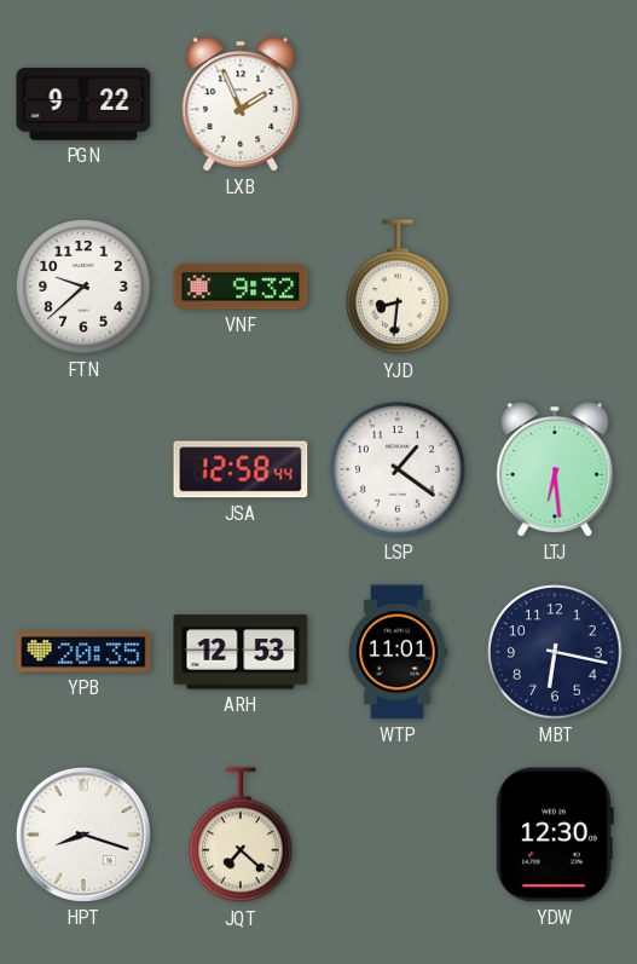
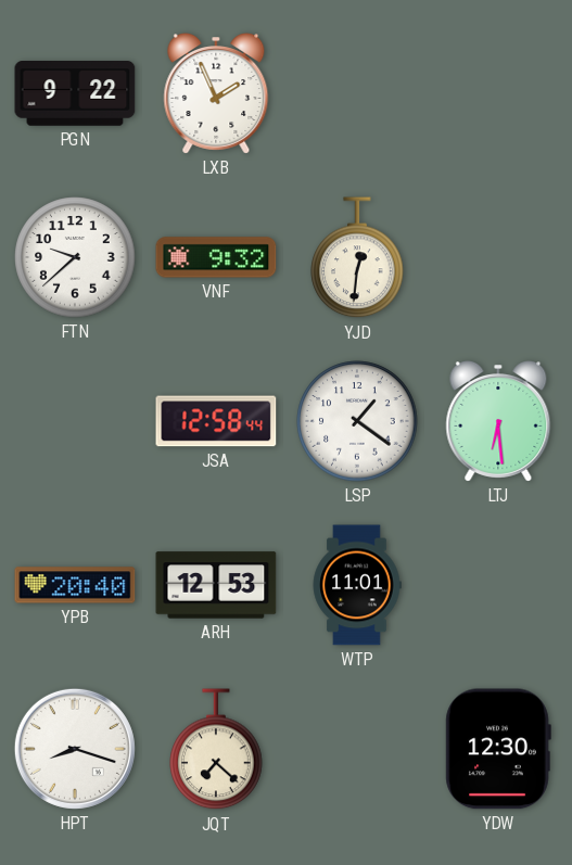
YJD: 8:31 -> 12:31
YPB: 20:35 -> 20:40
MBT: 6:17 -> none
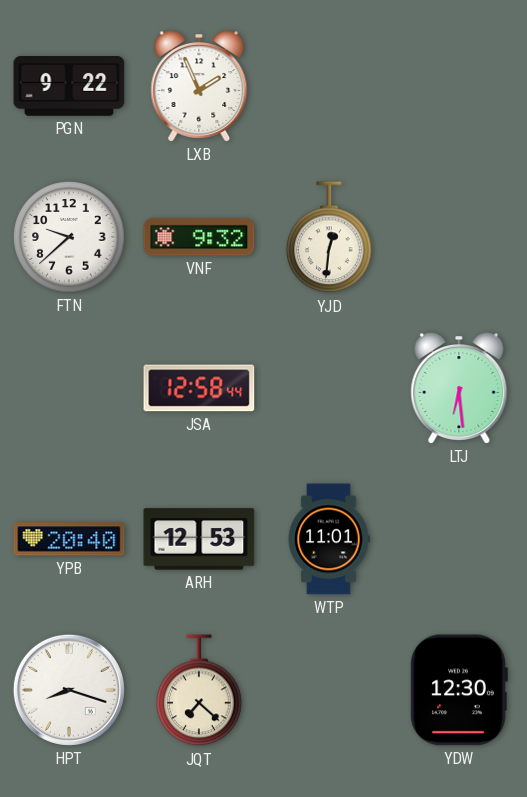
LSP: 1:21 -> none
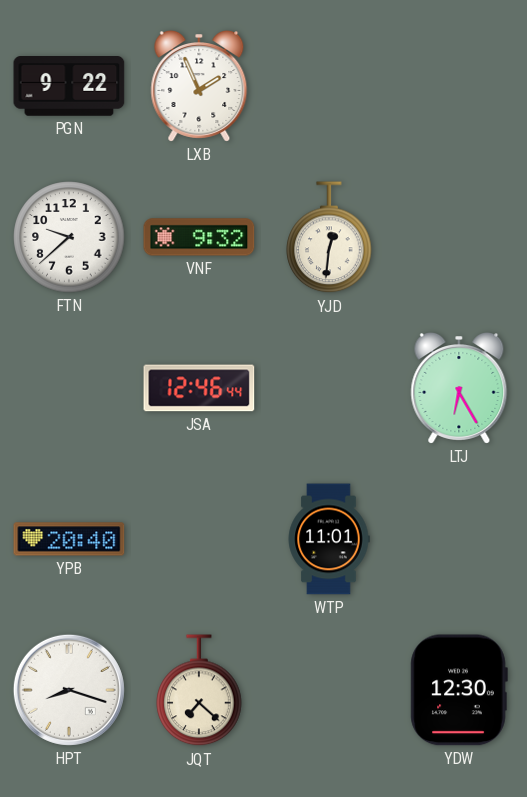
JSA: 12:58 -> 12:46
LTJ: 6:29 -> 6:25
ARH: 12:53 -> none
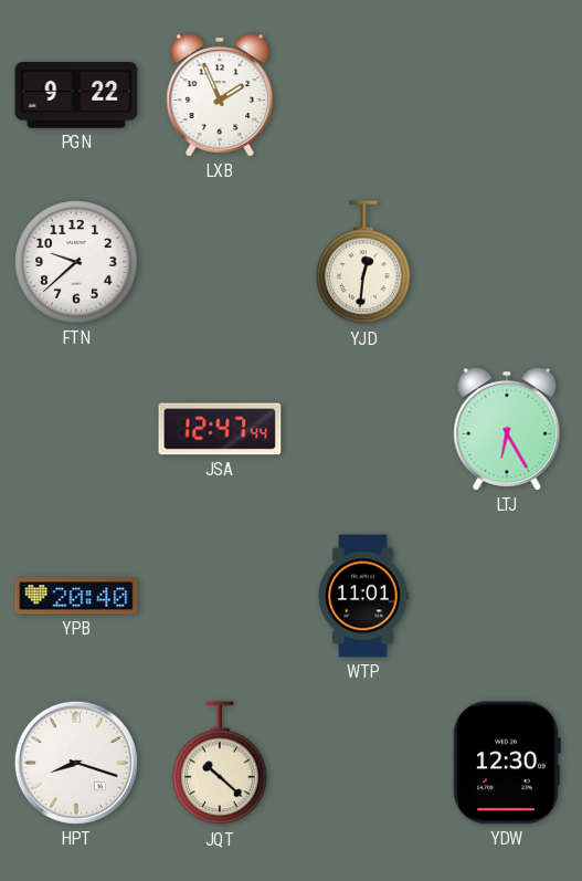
VNF: 9:32 -> none
JSA: 12:46 -> 12:47
JQT: 7:22 -> 10:22
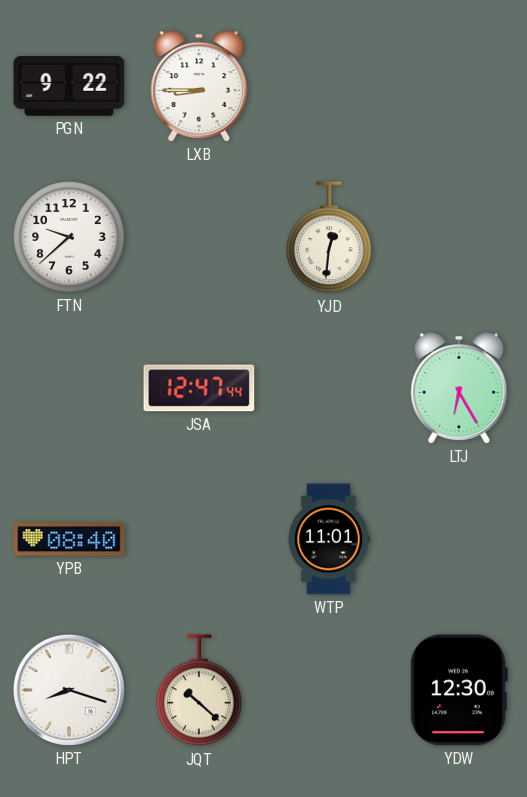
LXB: 1:56 -> 8:45
YPB: 20:40 -> 08:40
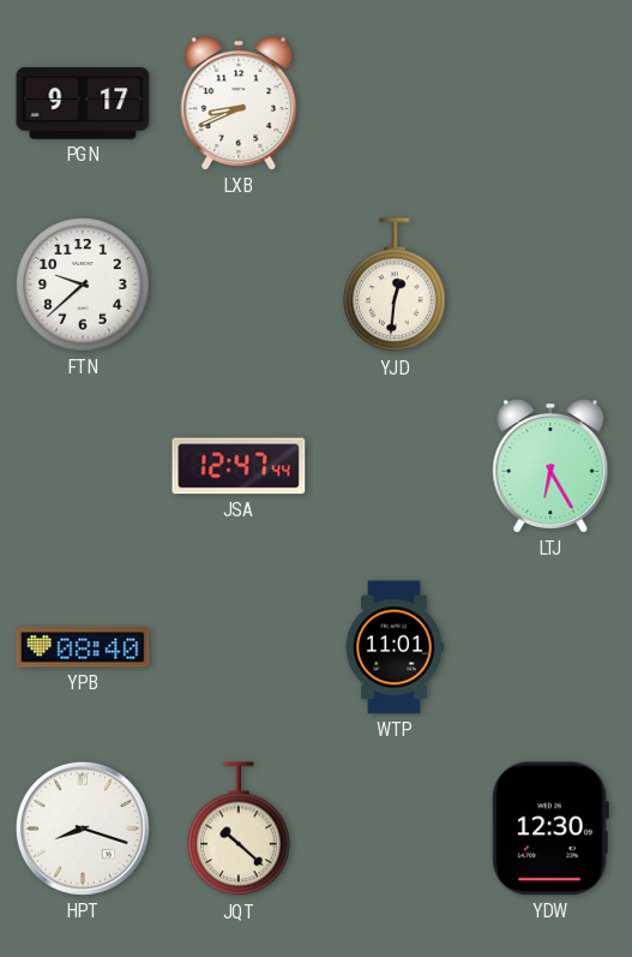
PGN: 9:22 -> 9:17
LXB: 8:45 -> 8:41
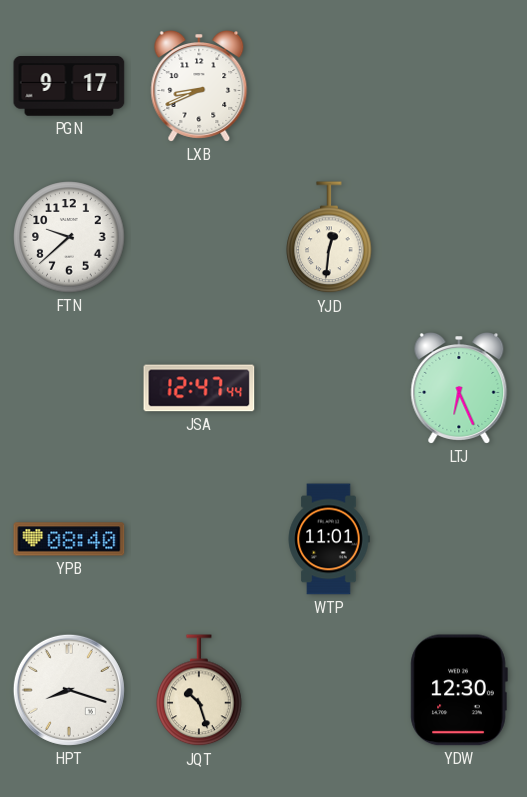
LTJ: 6:25 -> 6:26
JQT: 10:22 -> 10:27
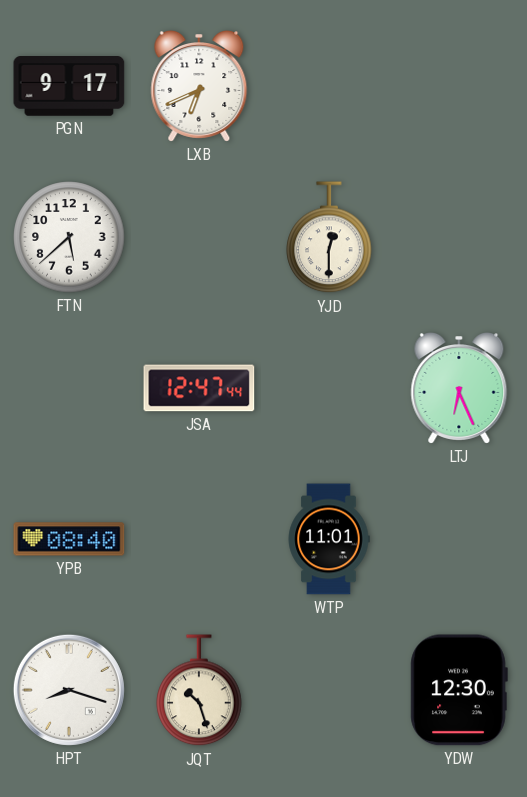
LXB: 8:41 -> 6:41
FTN: 9:38 -> 5:38
YJD: 12:31 -> 12:30
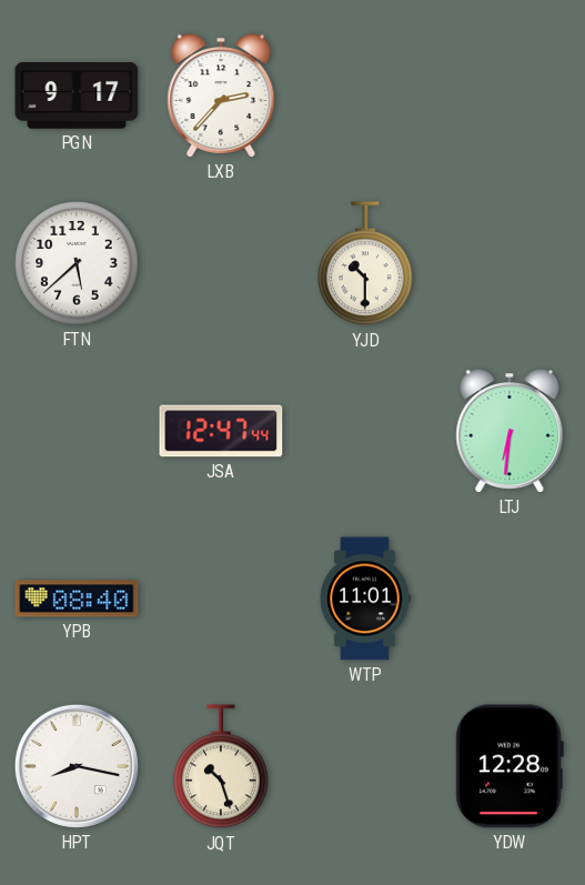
LXB: 6:41 -> 2:37
YJD: 12:30 -> 10:30
LTJ: 6:26 -> 6:31
HPT: 8:18 -> 8:17
YDW: 12:30 -> 12:28
